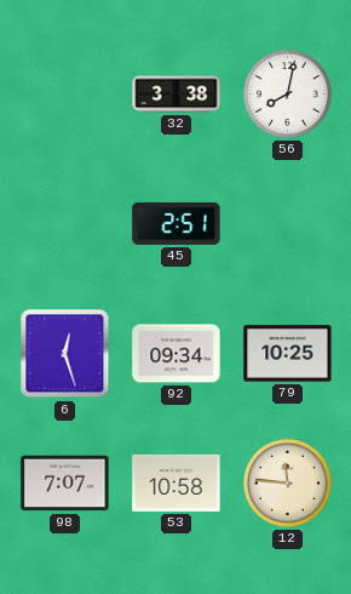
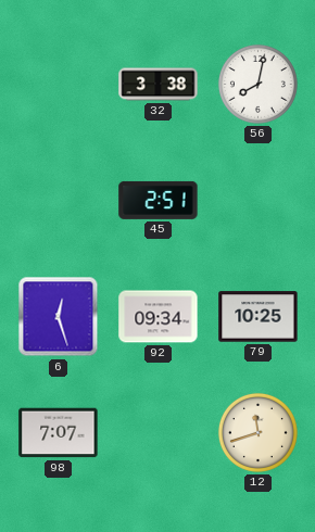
53: 10:58 -> none
12: 11:46 -> 11:42
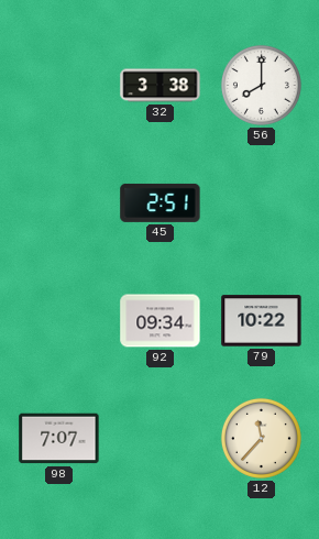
56: 8:02 -> 8:00
6: 12:27 -> none
79: 10:25 -> 10:22
12: 11:42 -> 11:37
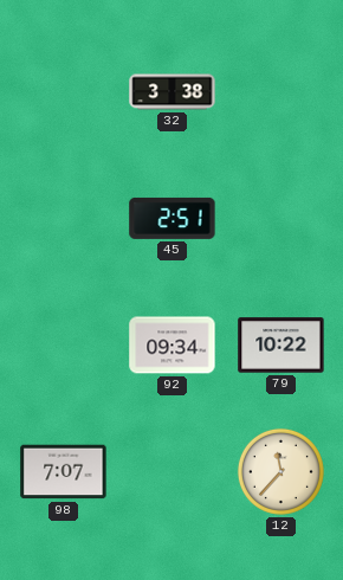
56: 8:00 -> none
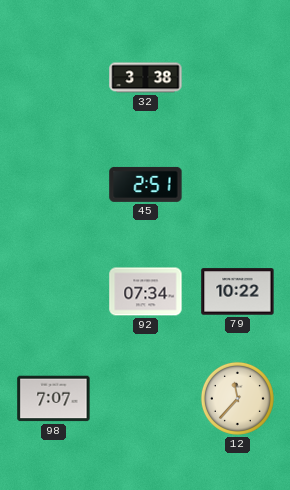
92: 09:34 -> 07:34
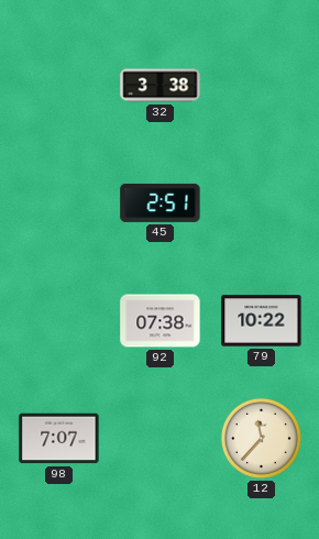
92: 07:34 -> 07:38
